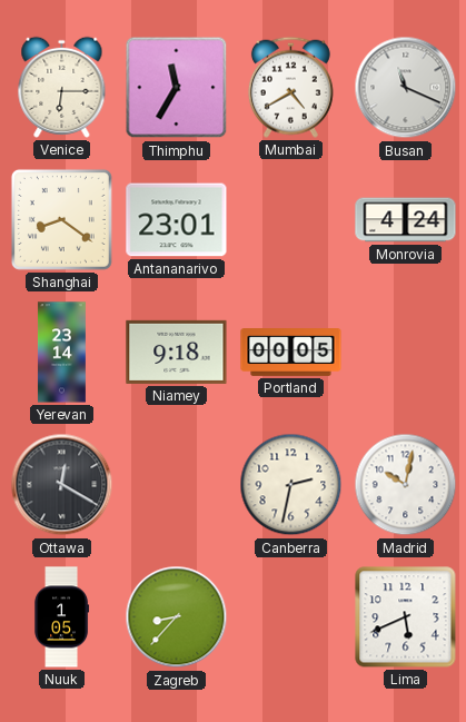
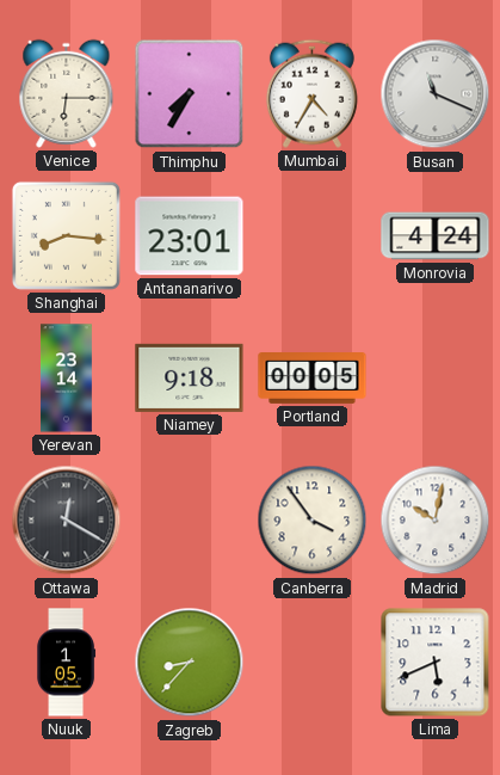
Thimphu: 11:35 -> 7:35
Mumbai: 4:40 -> 4:35
Shanghai: 8:21 -> 8:16
Canberra: 2:32 -> 3:54
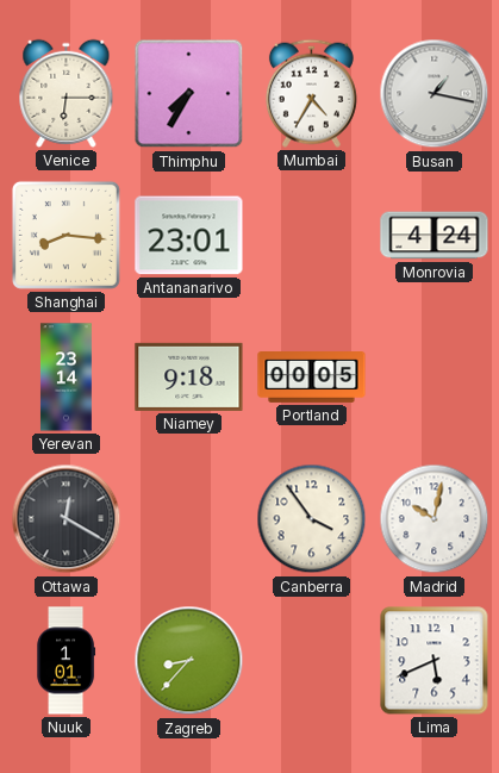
Busan: 11:19 -> 1:17
Nuuk: 1:05 -> 1:01
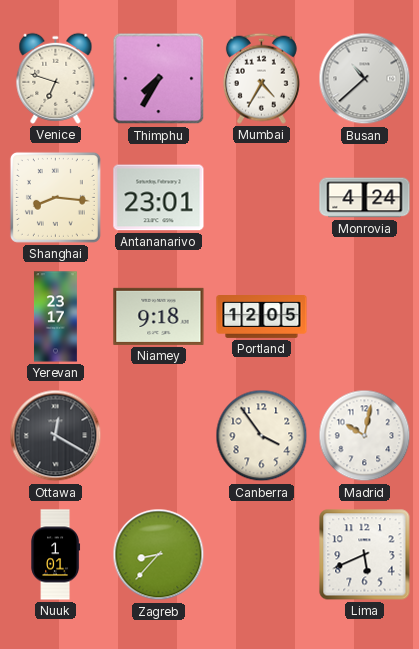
Venice: 6:15 -> 6:48
Busan: 1:17 -> 10:38
Yerevan: 23:14 -> 23:17
Portland: 00:05 -> 12:05
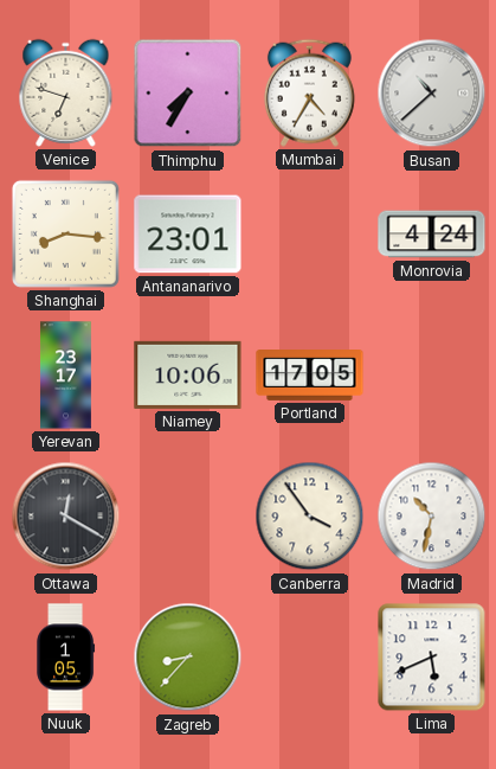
Niamey: 9:18 -> 10:06
Portland: 12:05 -> 17:05
Madrid: 10:02 -> 10:32
Nuuk: 1:01 -> 1:05
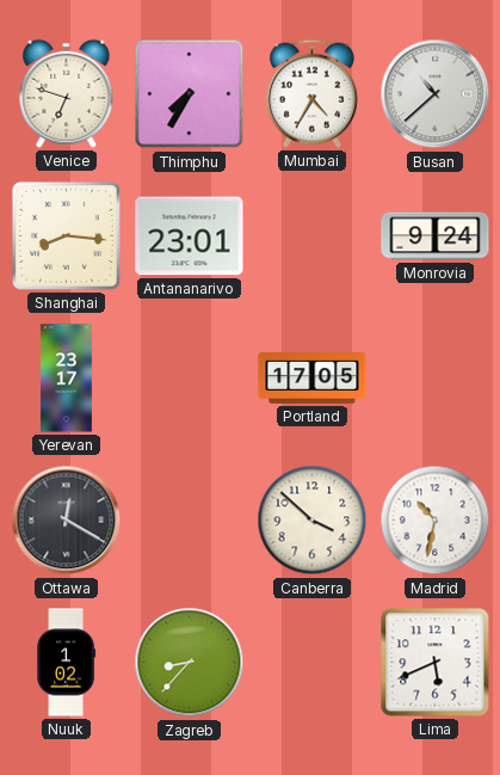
Monrovia: 4:24 -> 9:24
Niamey: 10:06 -> none
Canberra: 3:54 -> 3:52
Nuuk: 1:05 -> 1:02
